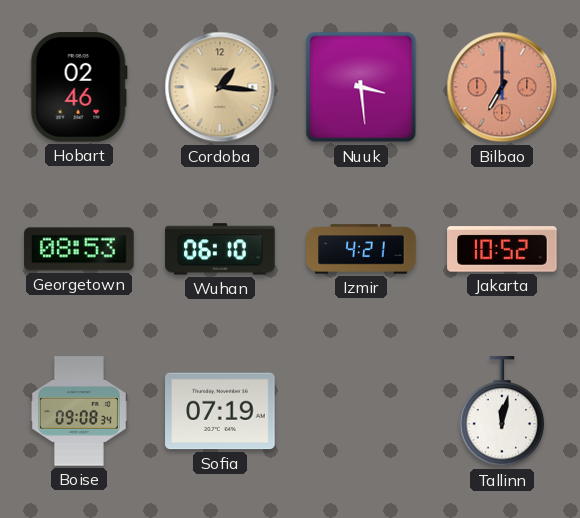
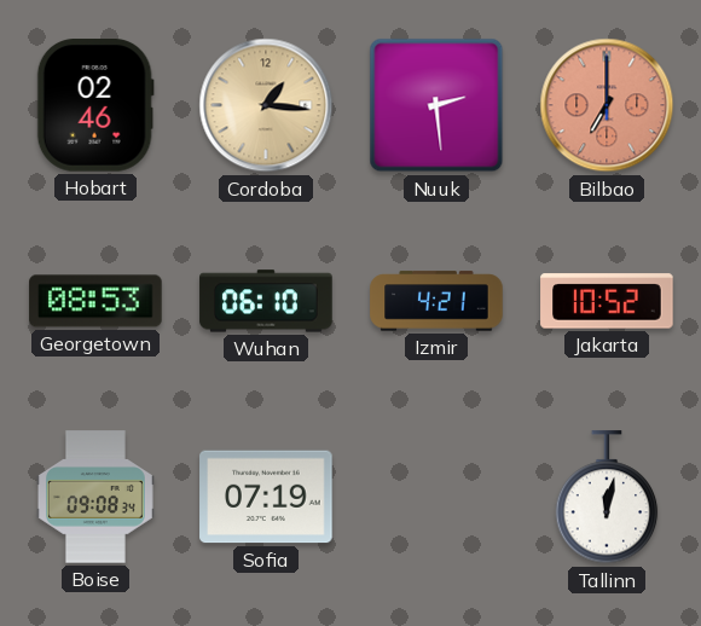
Nuuk: 3:29 -> 2:29
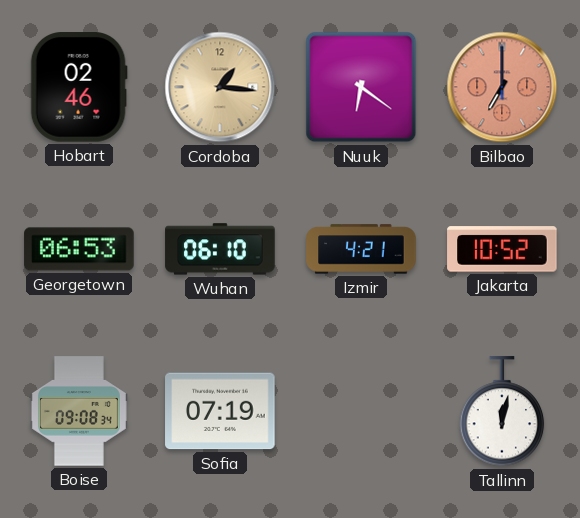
Nuuk: 2:29 -> 6:21
Georgetown: 08:53 -> 06:53
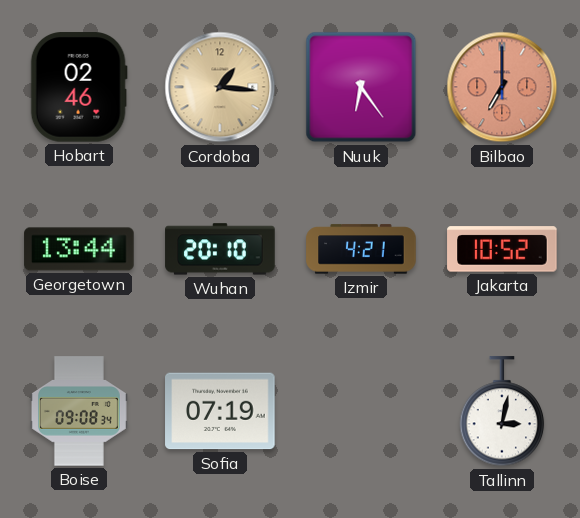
Nuuk: 6:21 -> 6:24
Georgetown: 06:53 -> 13:44
Wuhan: 06:10 -> 20:10
Tallinn: 12:02 -> 3:02
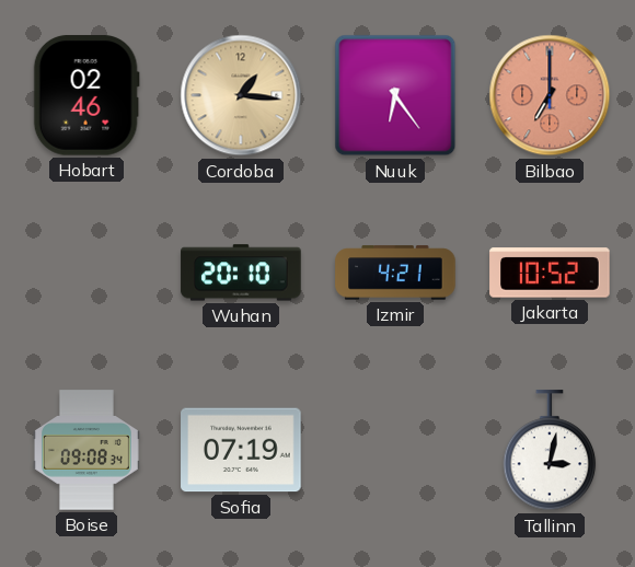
Georgetown: 13:44 -> none
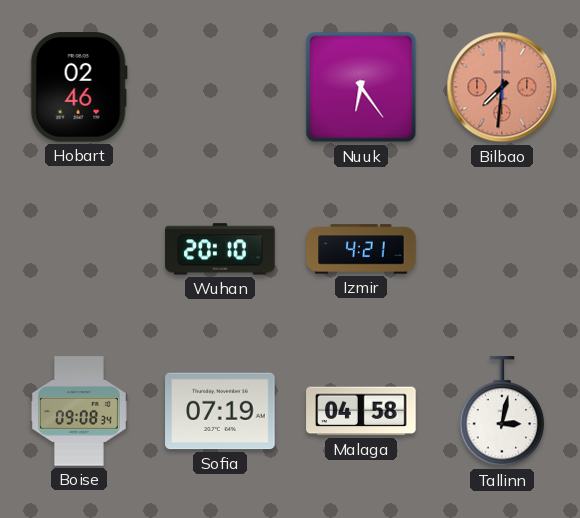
Cordoba: 1:16 -> none
Bilbao: 7:00 -> 7:31
Jakarta: 10:52 -> none
Malaga: none -> 04:58
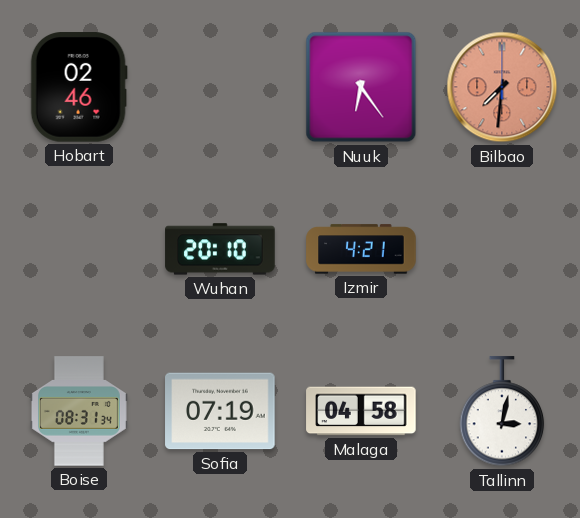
Boise: 09:08 -> 08:31
